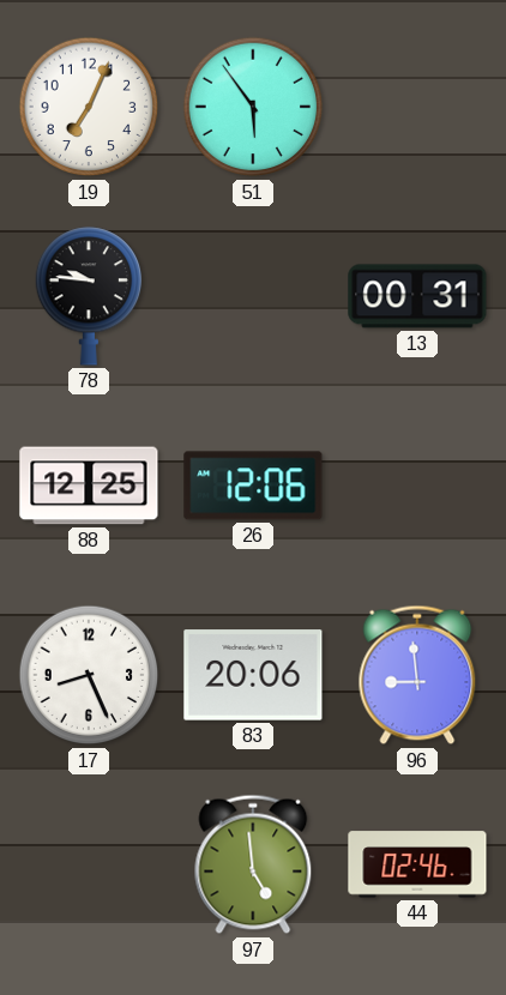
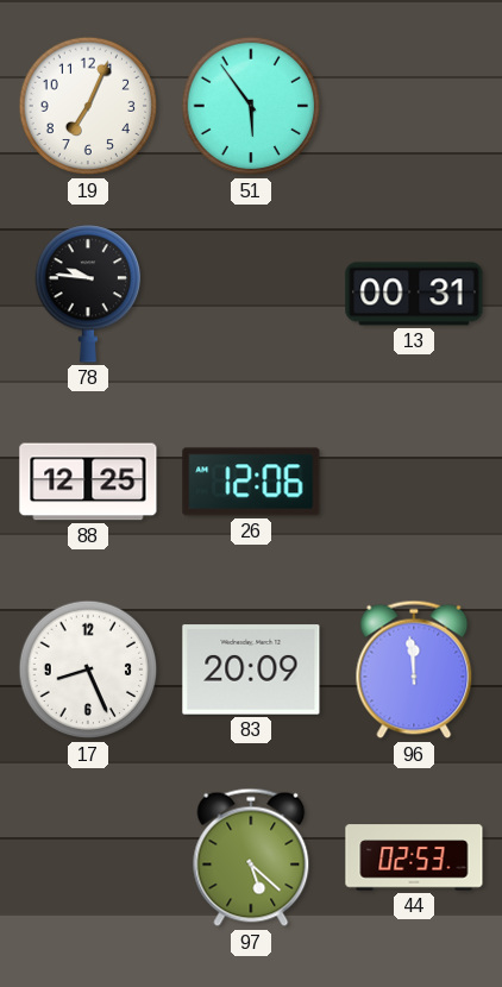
83: 20:06 -> 20:09
96: 8:59 -> 11:59
97: 4:59 -> 5:22
44: 02:46 -> 02:53
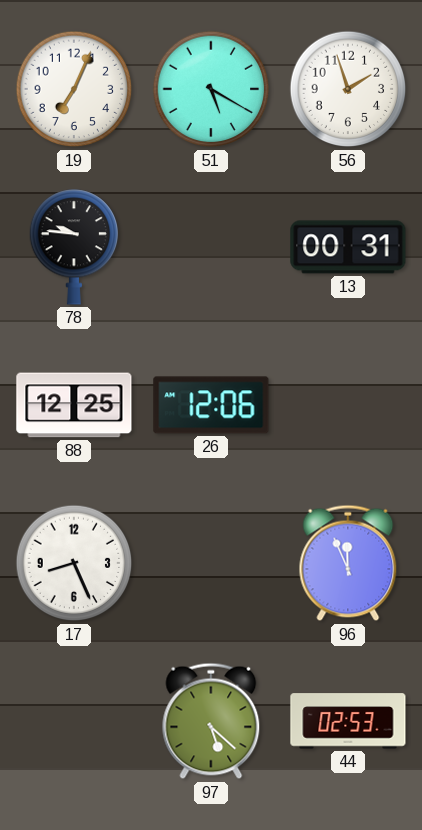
51: 5:54 -> 5:20
56: none -> 1:57
83: 20:09 -> none
96: 11:59 -> 11:56
